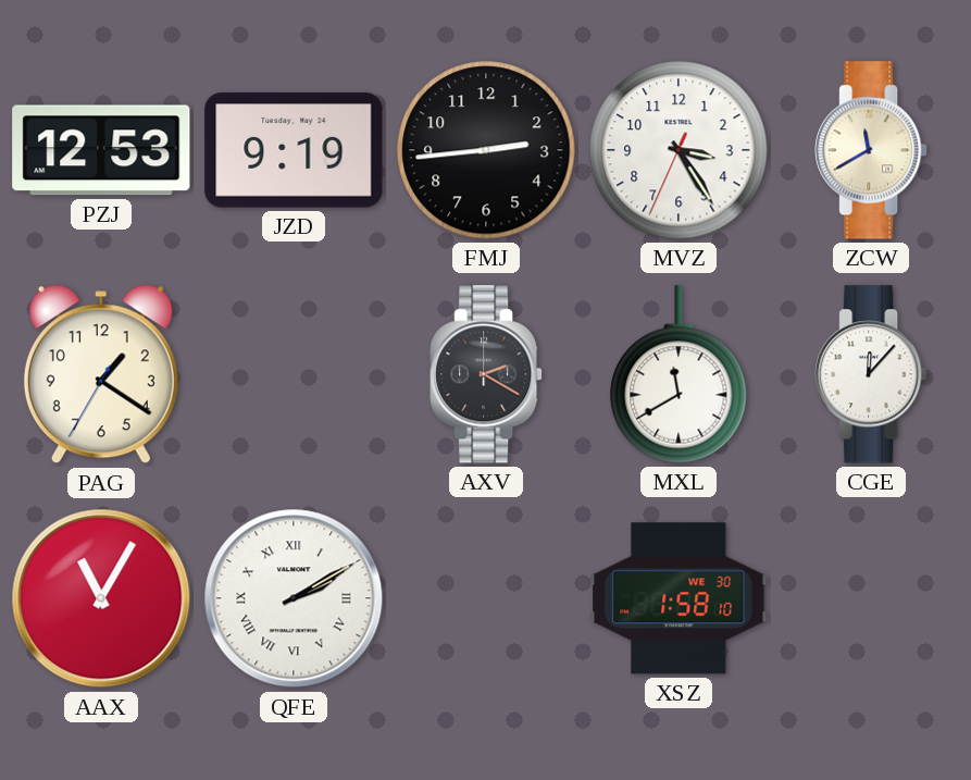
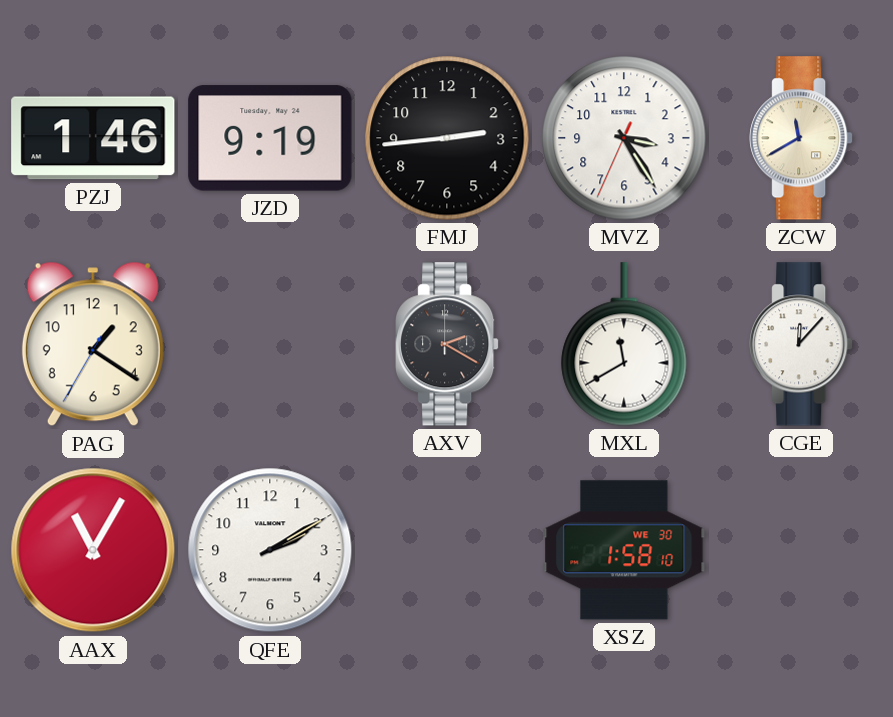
PZJ: 12:53 -> 1:46
QFE numerals: Roman -> Arabic
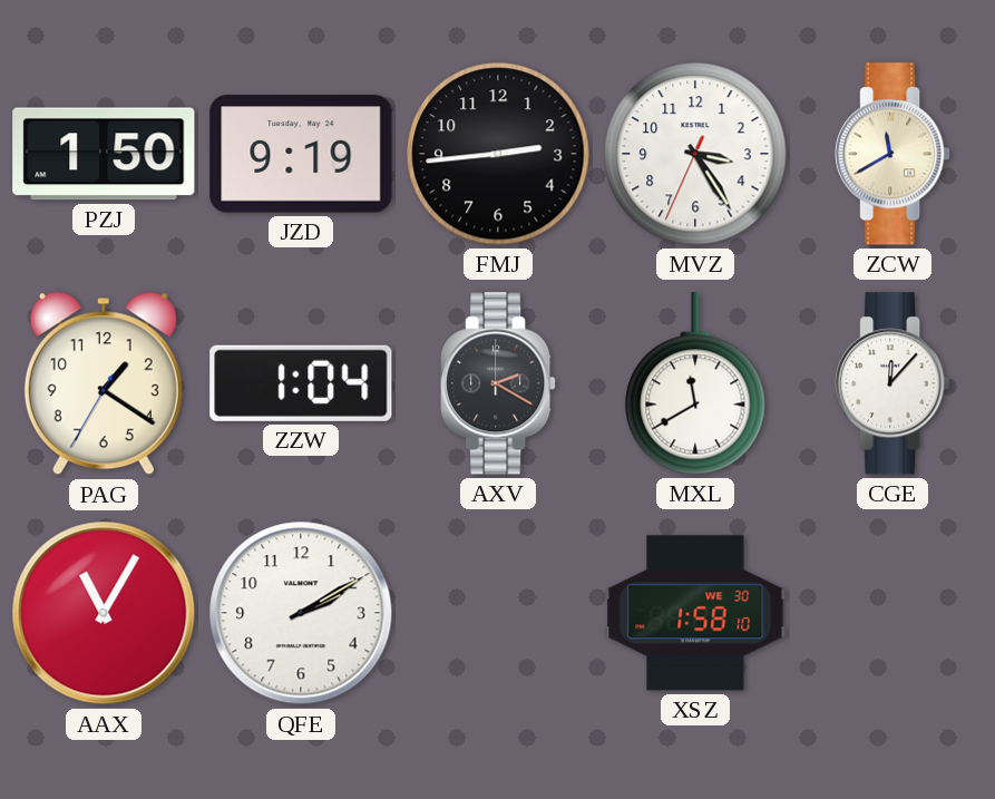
PZJ: 1:46 -> 1:50
ZZW: none -> 1:04
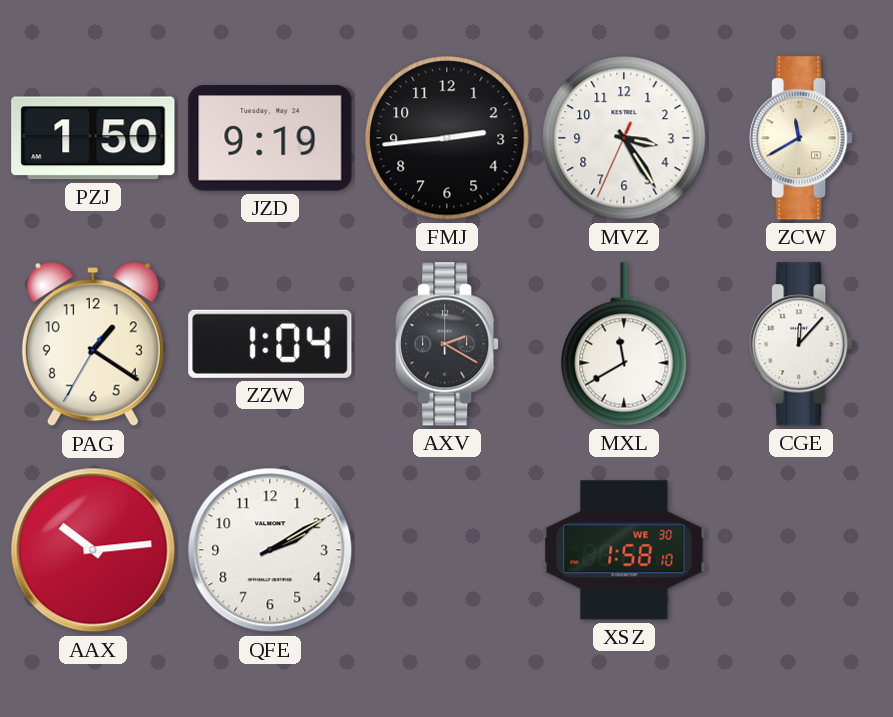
AAX: 11:05 -> 10:14
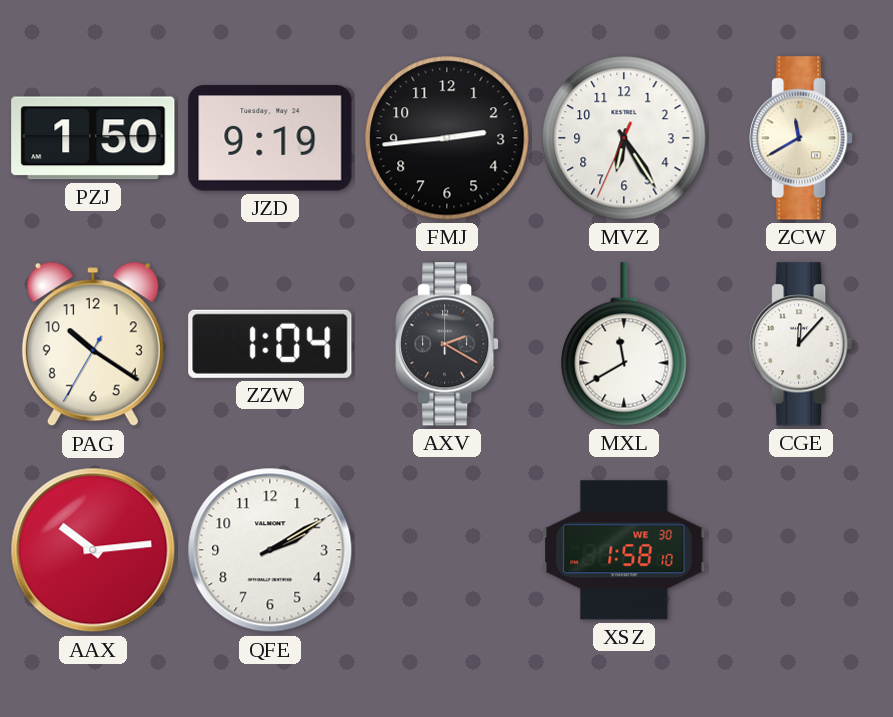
MVZ: 3:24 -> 6:24
PAG: 1:20 -> 10:20
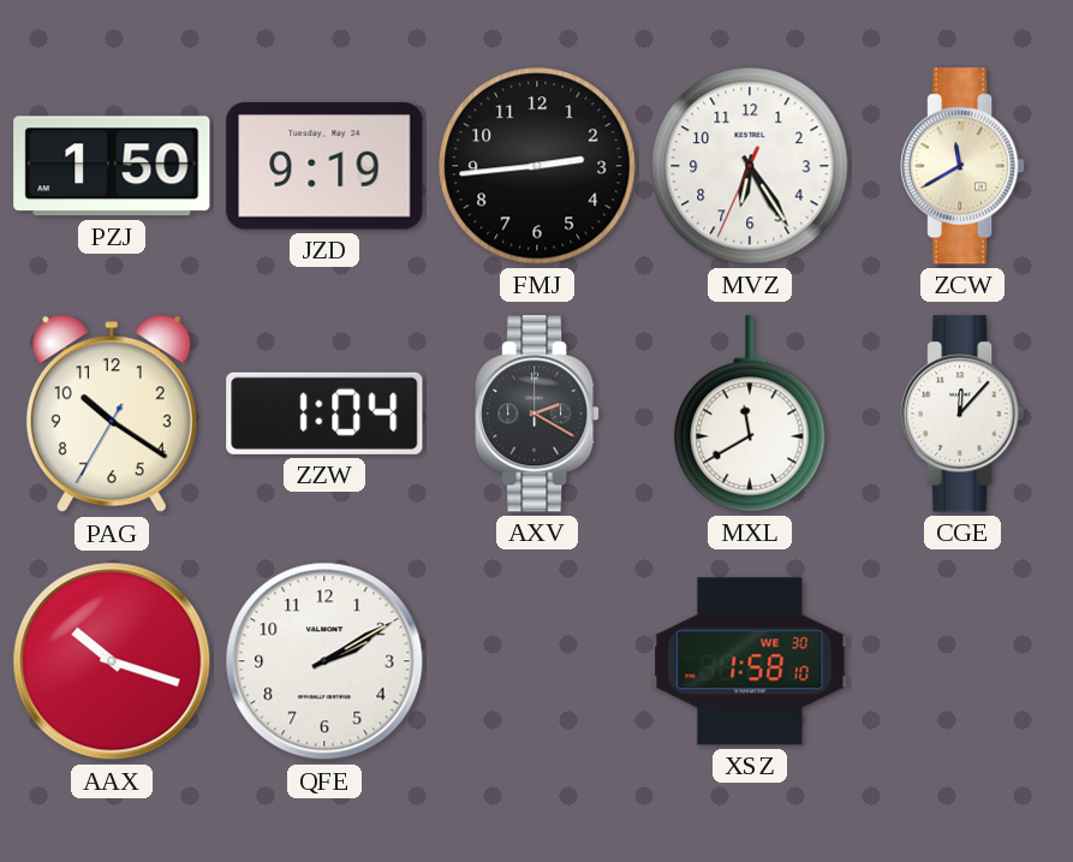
AAX: 10:14 -> 10:18
